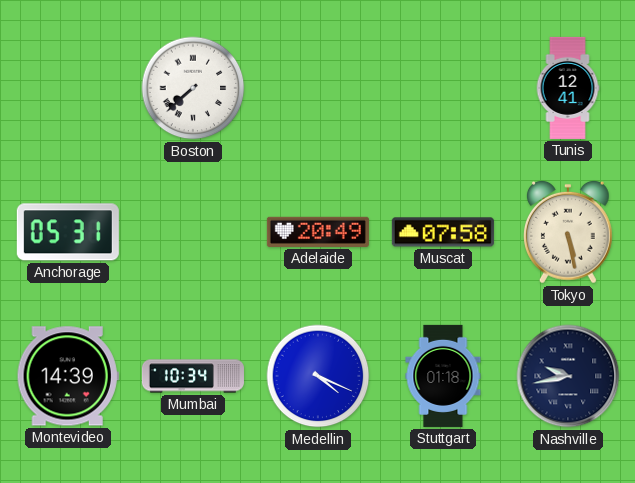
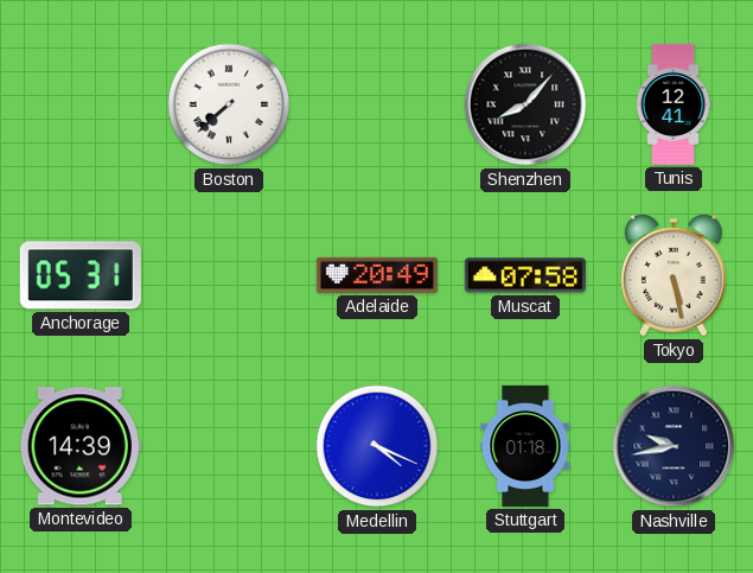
Shenzhen: none -> 8:07
Mumbai: 10:34 -> none
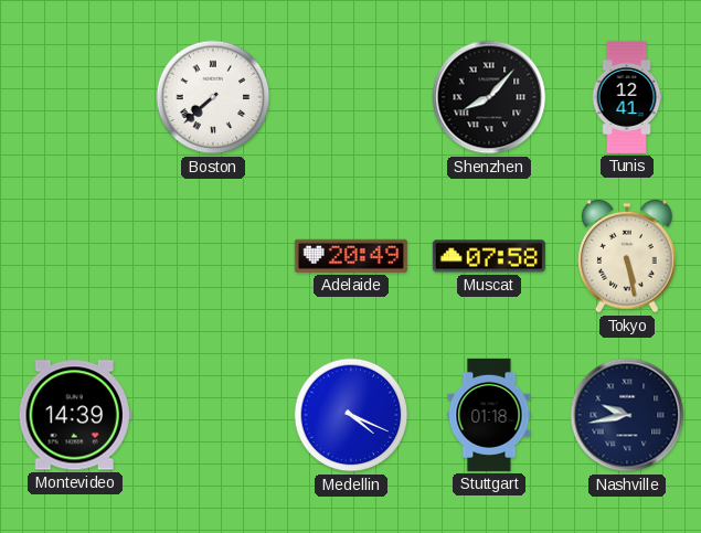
Anchorage: 05:31 -> none
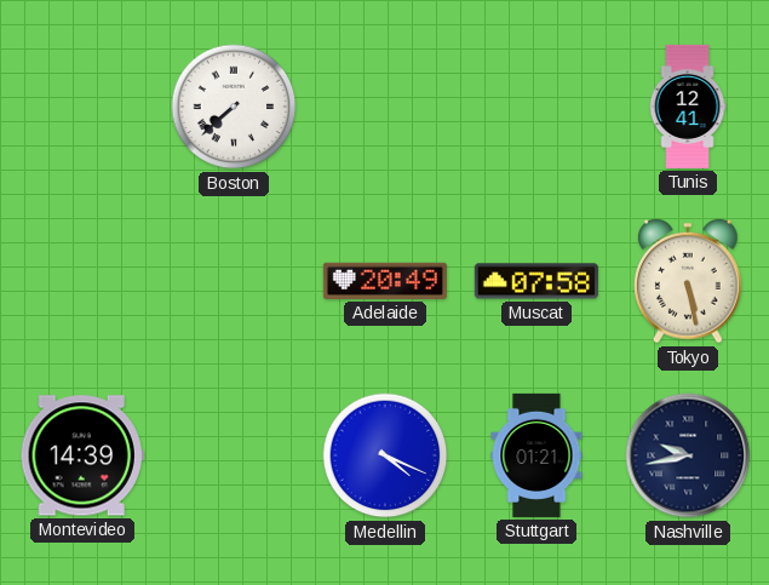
Shenzhen: 8:07 -> none
Stuttgart: 01:18 -> 01:21
